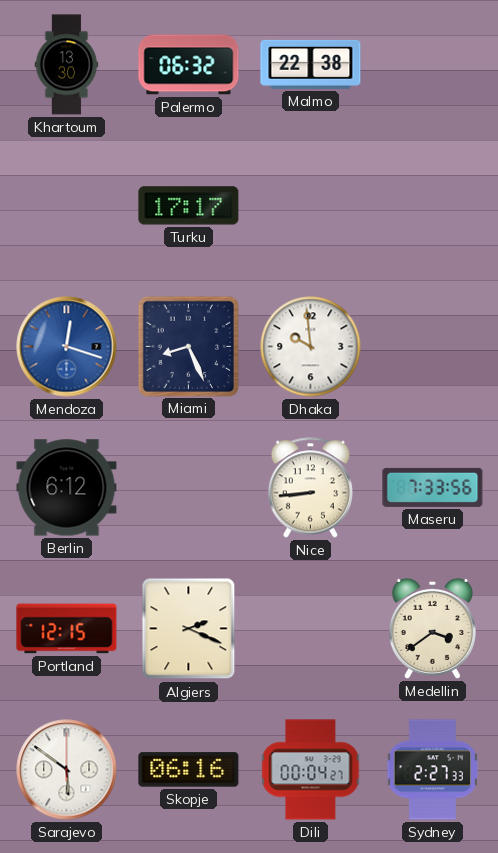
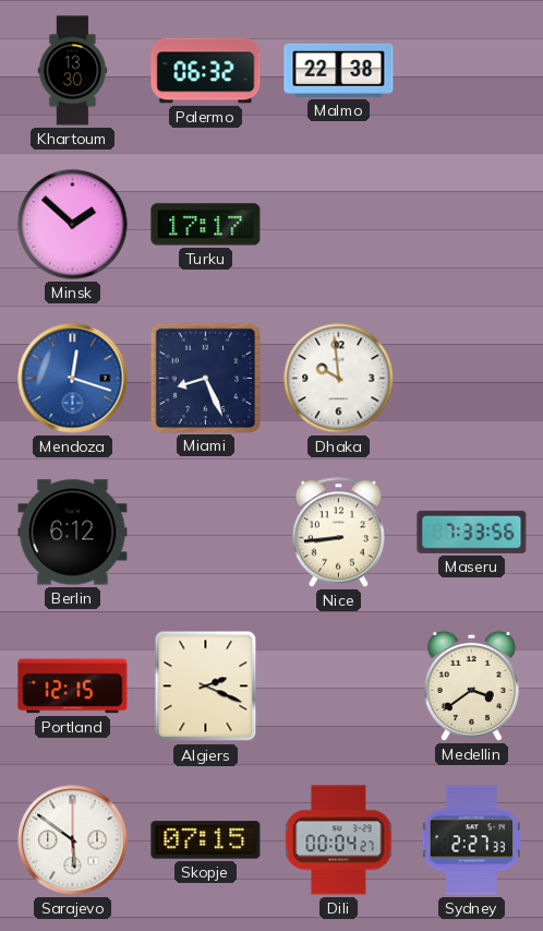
Minsk: none -> 1:52
Skopje: 06:16 -> 07:15
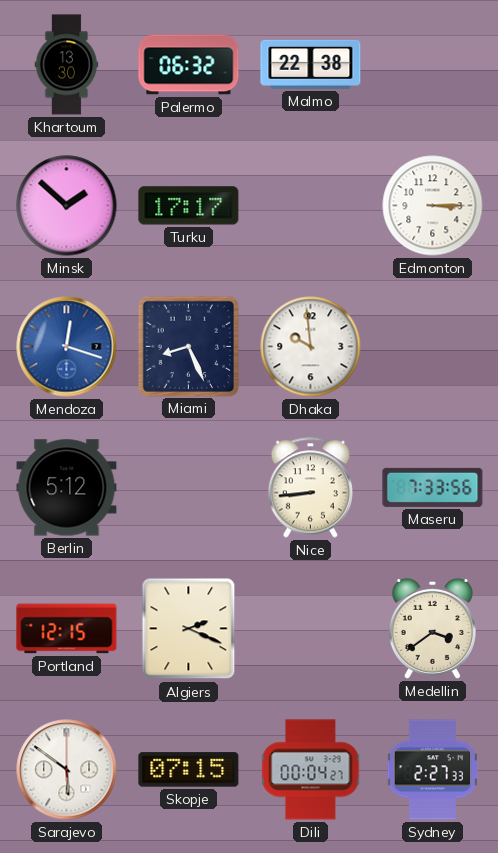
Edmonton: none -> 3:15
Berlin: 6:12 -> 5:12
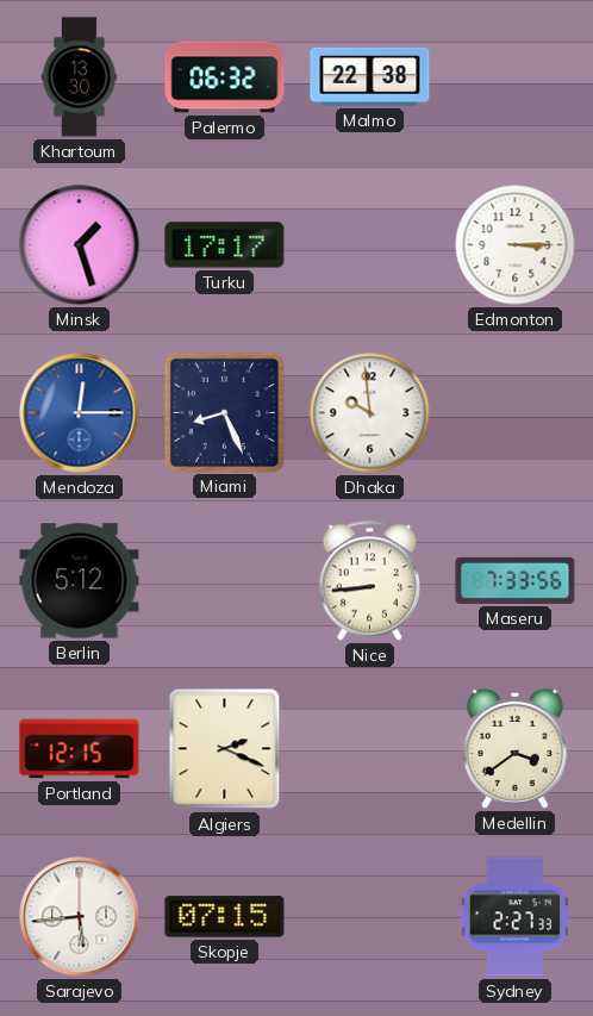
Minsk: 1:52 -> 1:27
Mendoza: 12:18 -> 12:15
Sarajevo: 5:51 -> 5:44
Dili: 00:04 -> none
